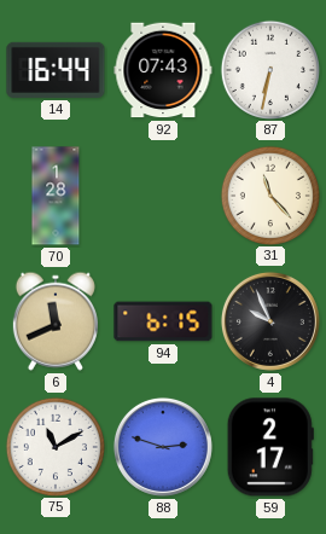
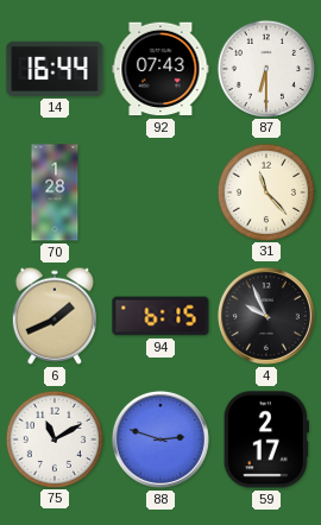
87: 6:32 -> 6:30
6: 11:41 -> 1:41
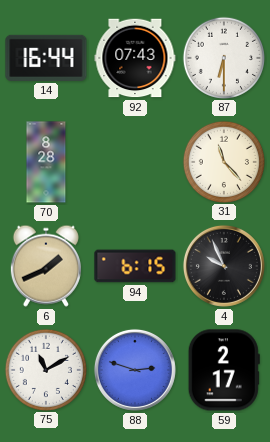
70: 1:28 -> 8:28
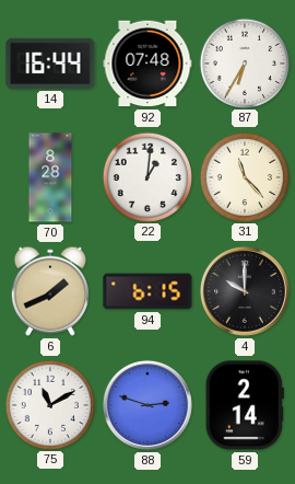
92: 07:43 -> 07:48
87: 6:30 -> 6:35
22: none -> 1:01
4: 9:56 -> 10:00
59: 2:17 -> 2:14
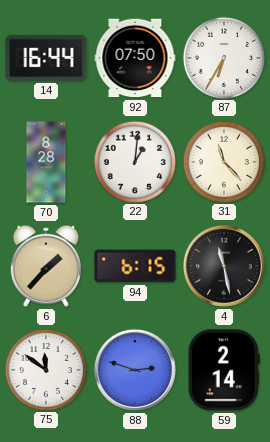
92: 07:48 -> 07:50
6: 1:41 -> 1:37
4: 10:00 -> 11:28
75: 11:10 -> 11:51
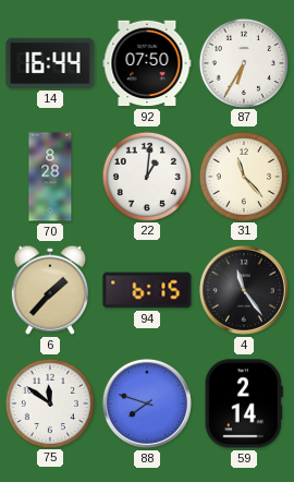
4: 11:28 -> 11:24
88: 2:48 -> 7:48
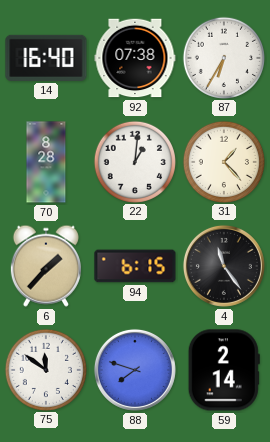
14: 16:44 -> 16:40
92: 07:50 -> 07:38
31: 11:23 -> 1:23
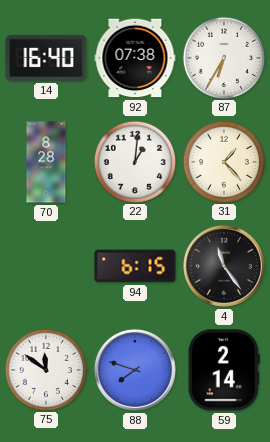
6: 1:37 -> none
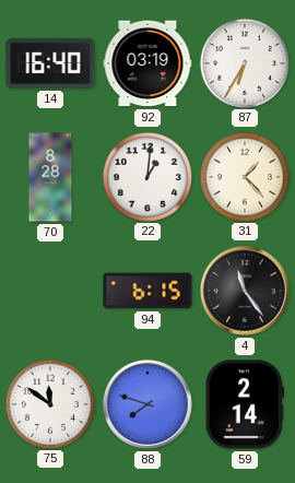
92: 07:38 -> 03:19
